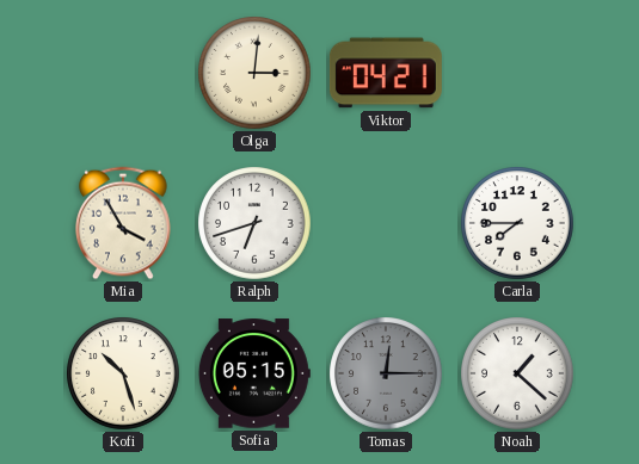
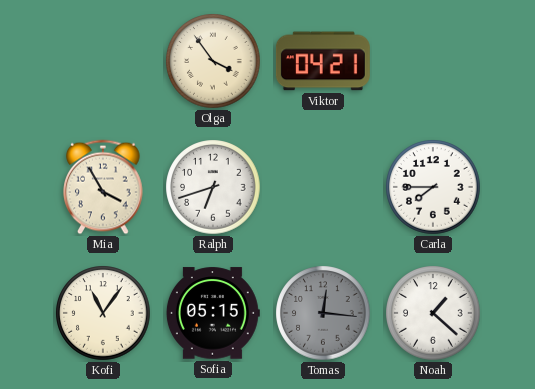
Olga: 3:01 -> 3:54
Kofi: 10:27 -> 11:06
Tomas: 12:15 -> 12:16
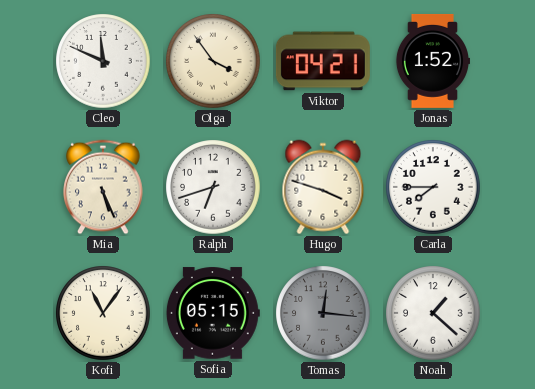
Cleo: none -> 11:49
Jonas: none -> 1:52
Mia: 3:55 -> 5:26
Hugo: none -> 3:48
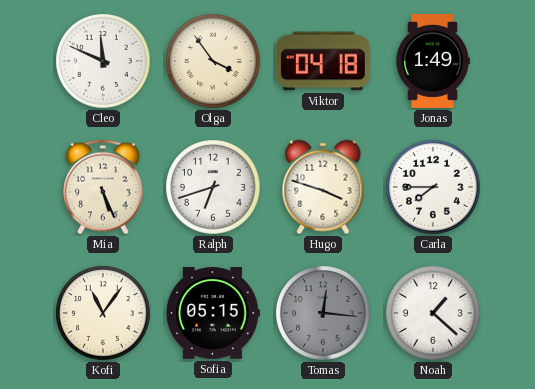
Viktor: 04:21 -> 04:18
Jonas: 1:52 -> 1:49
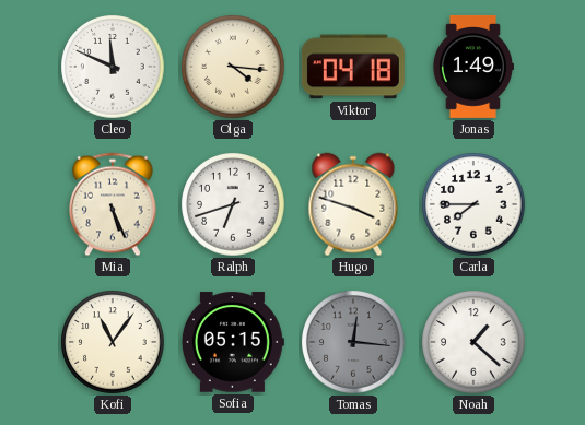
Olga: 3:54 -> 4:16
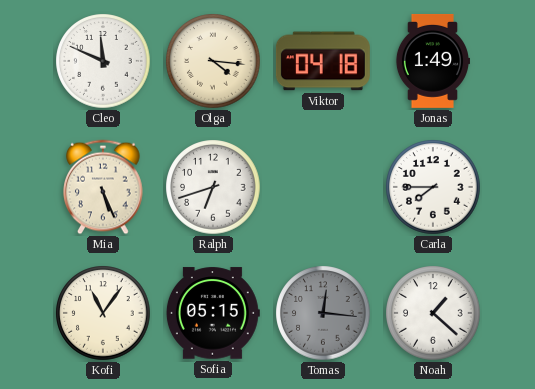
Hugo: 3:48 -> none
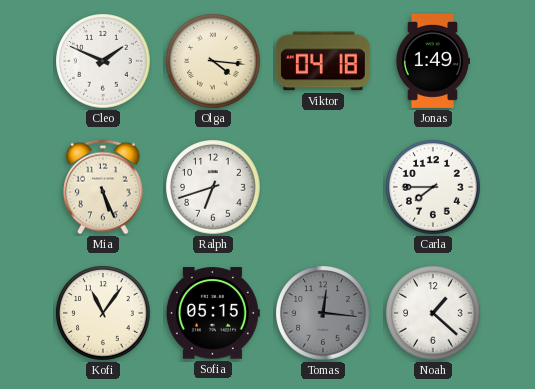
Cleo: 11:49 -> 1:49
